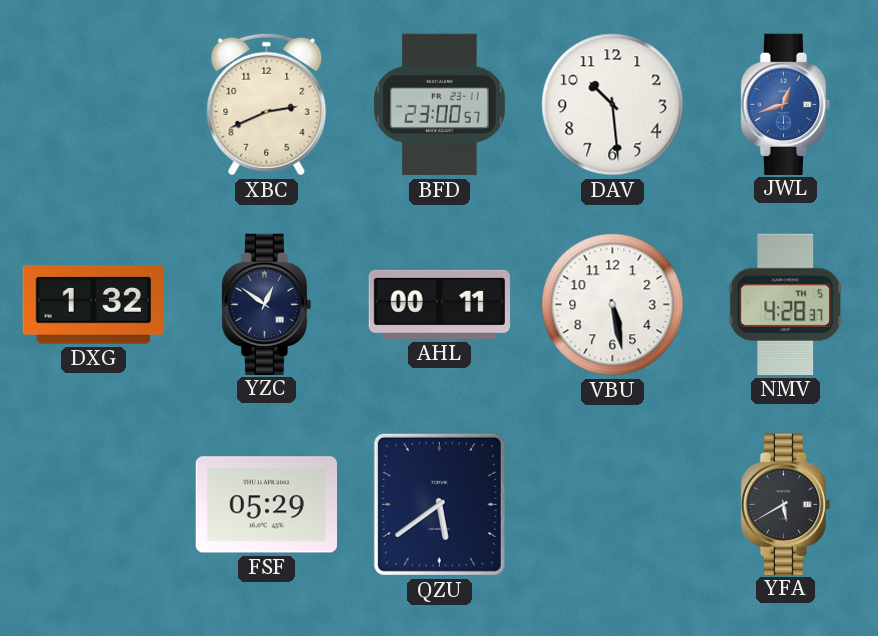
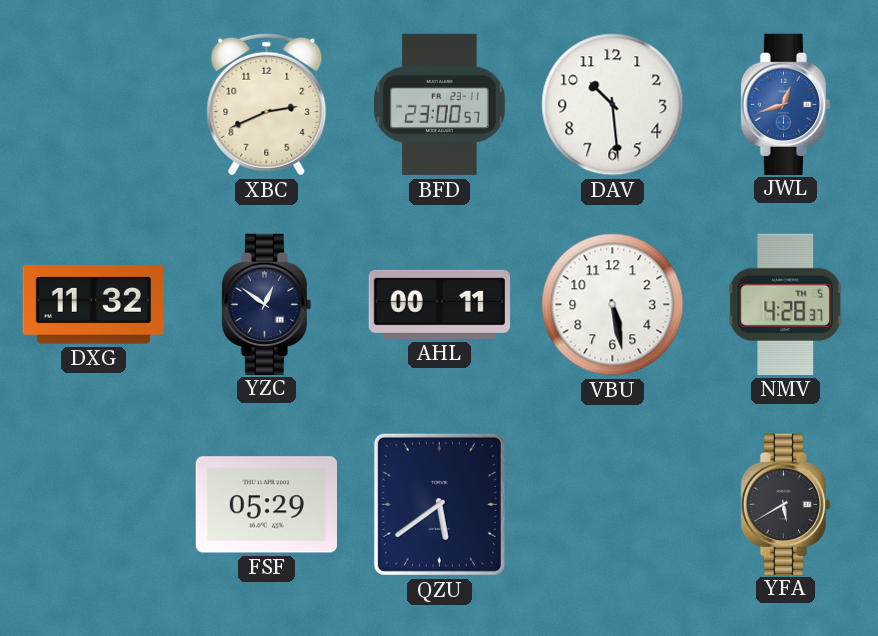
DXG: 1:32 -> 11:32
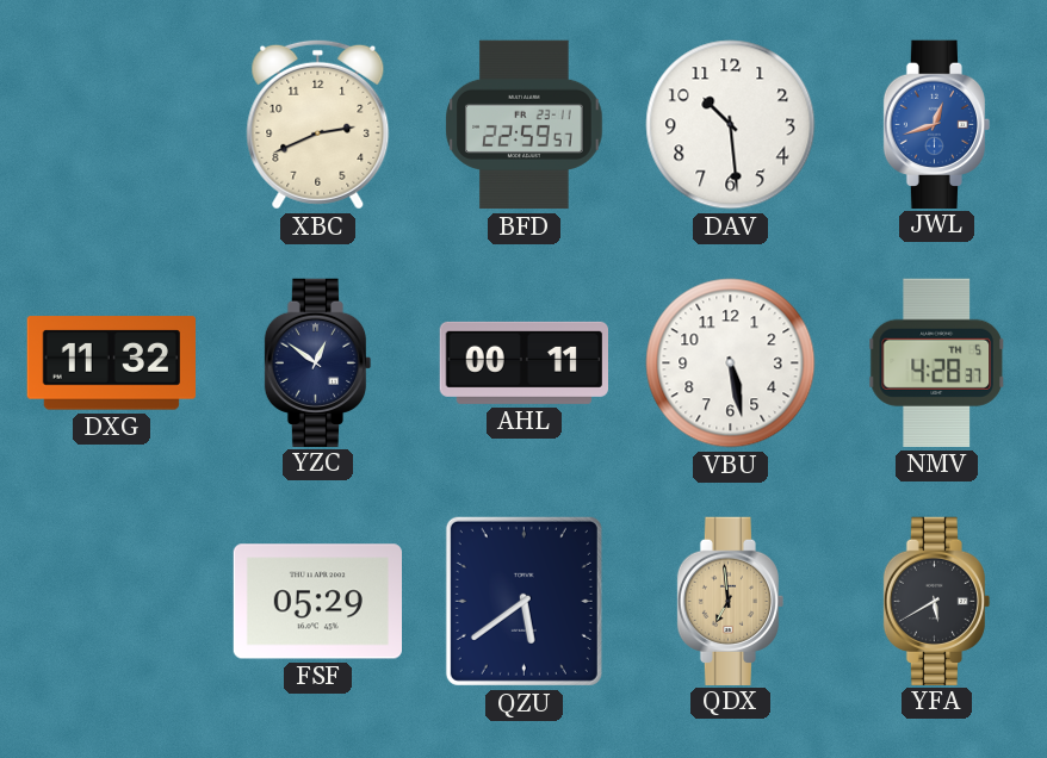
BFD: 23:00 -> 22:59
QDX: none -> 6:59
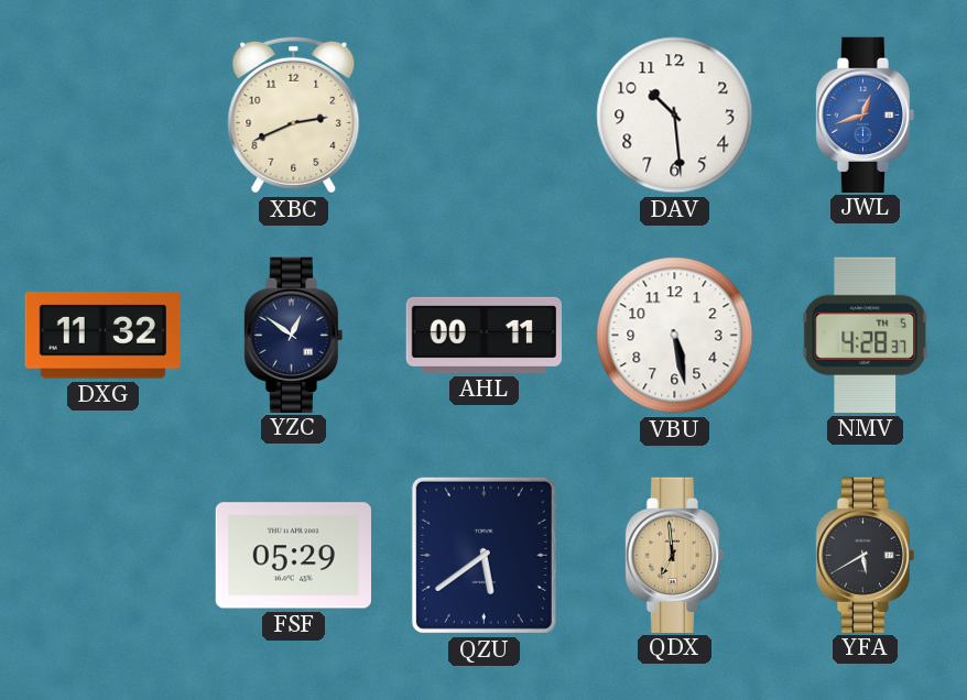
BFD: 22:59 -> none
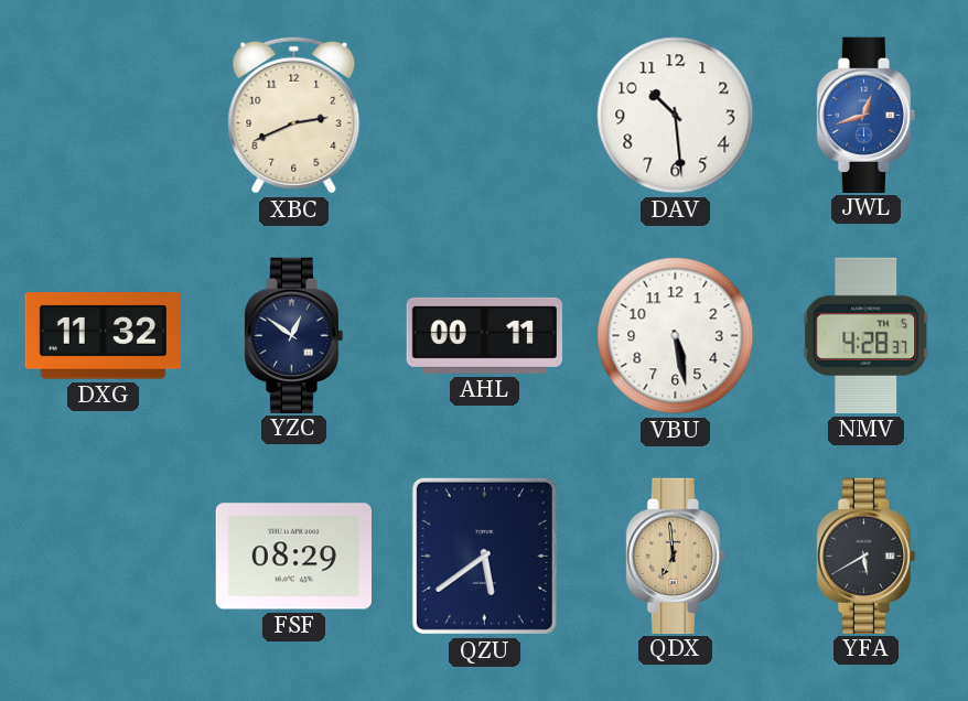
FSF: 05:29 -> 08:29
